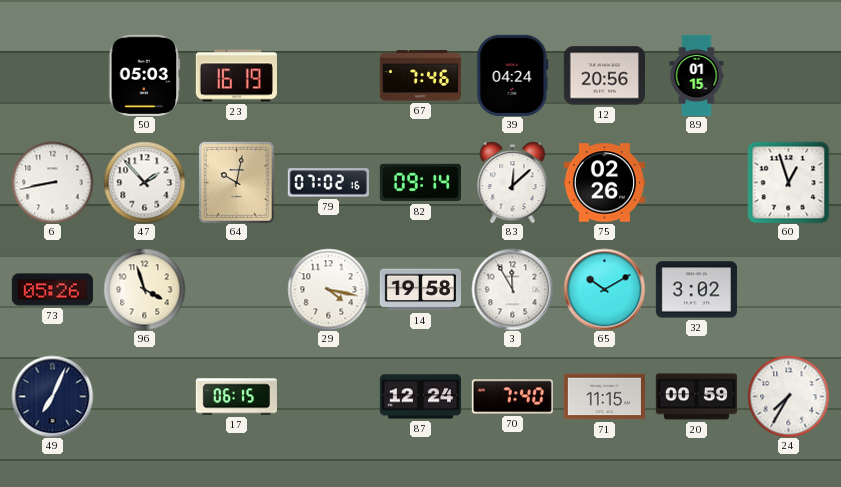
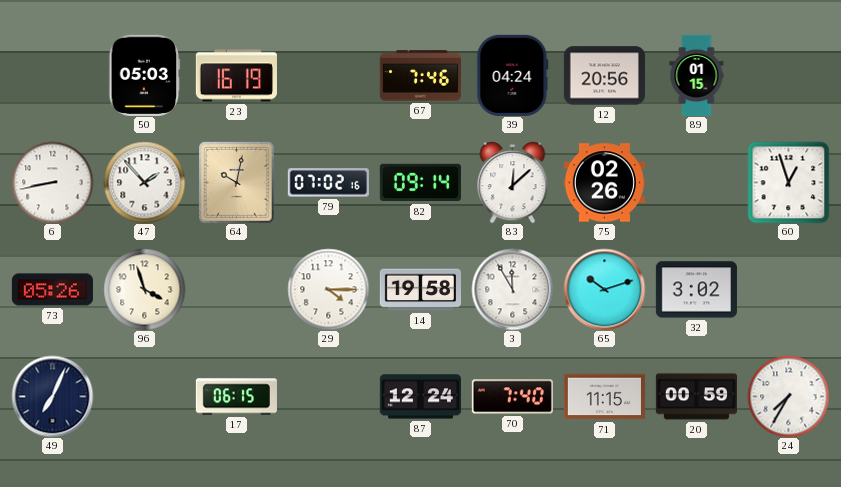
29: 4:17 -> 4:15
65: 10:10 -> 10:12
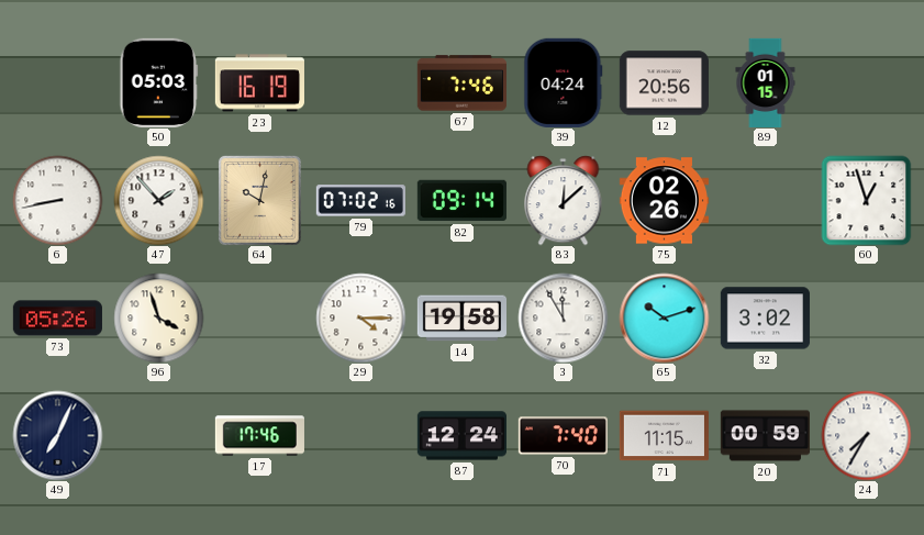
17: 06:15 -> 17:46
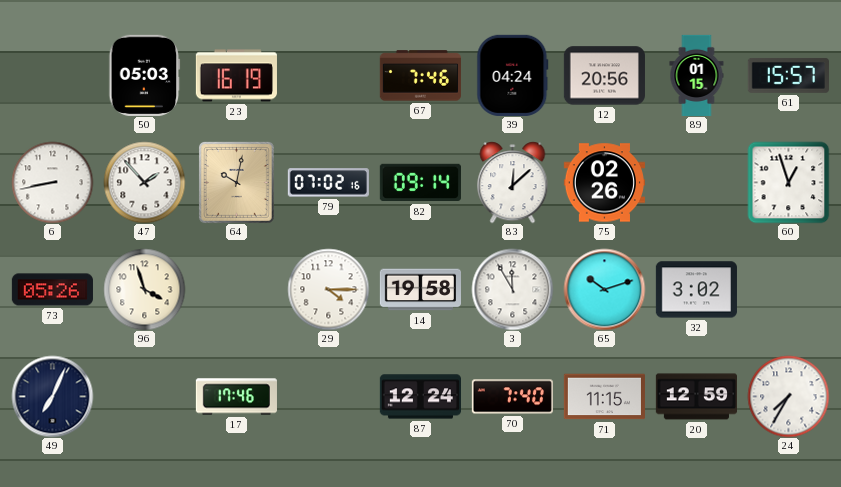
61: none -> 15:57
20: 00:59 -> 12:59
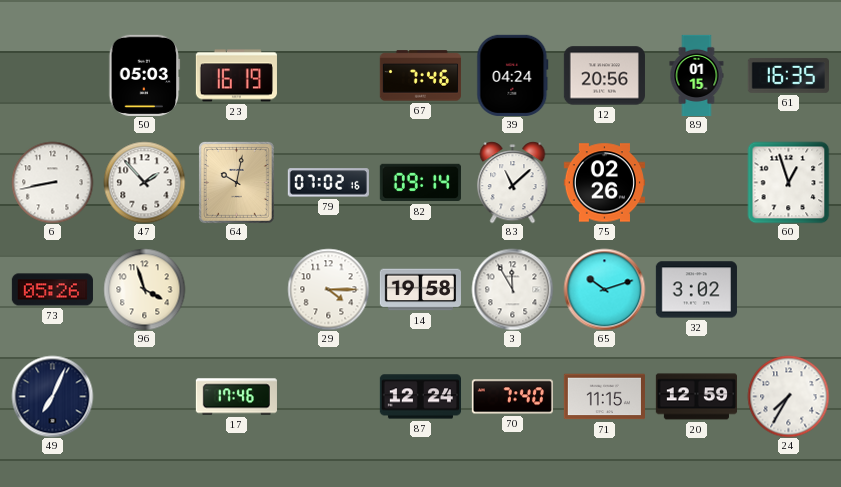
61: 15:57 -> 16:35
83: 12:08 -> 11:08
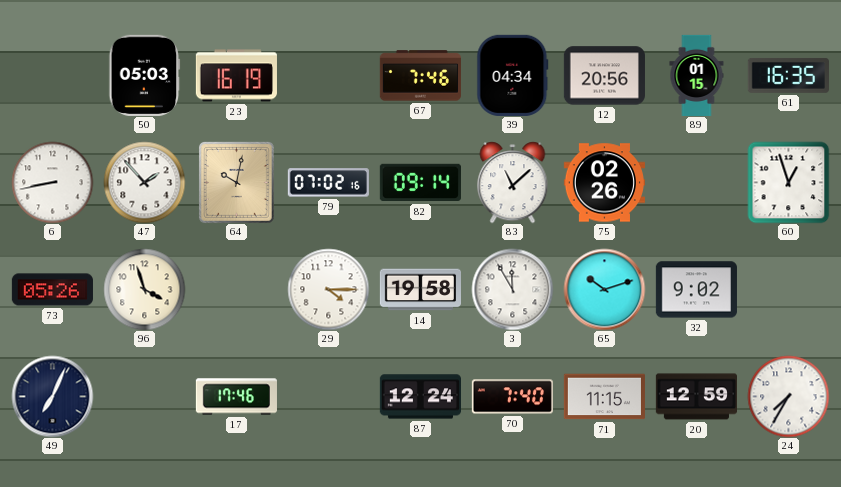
39: 04:24 -> 04:34
32: 3:02 -> 9:02
